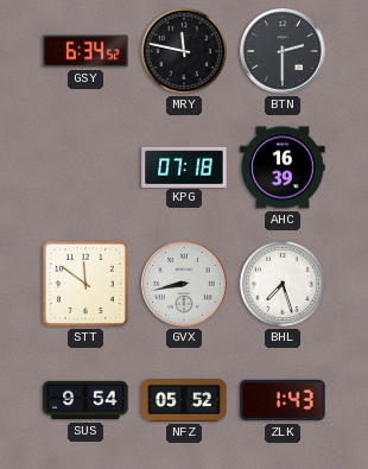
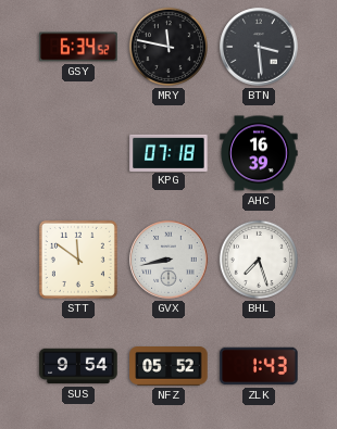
BTN: 2:30 -> 3:29
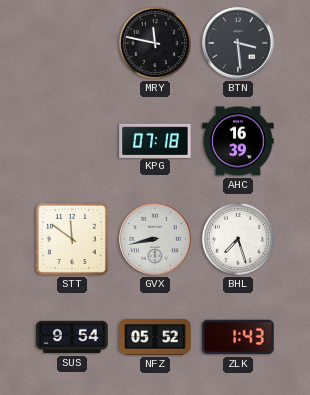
GSY: 6:34 -> none
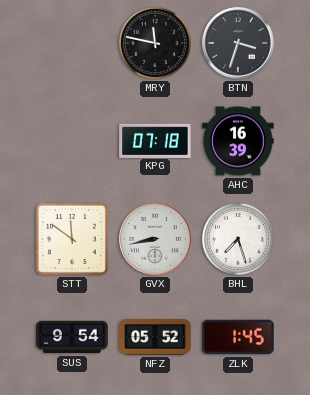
BTN: 3:29 -> 3:33
ZLK: 1:43 -> 1:45
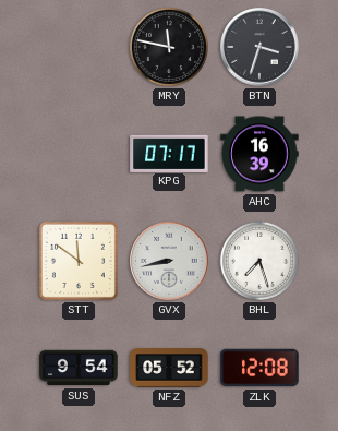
KPG: 07:18 -> 07:17
ZLK: 1:45 -> 12:08
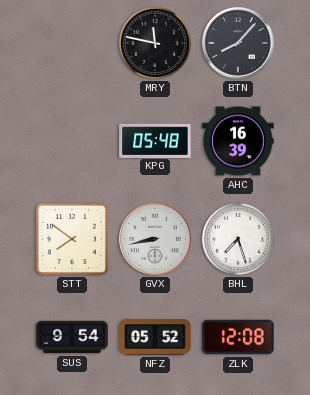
BTN: 3:33 -> 8:07
KPG: 07:17 -> 05:48
STT: 11:51 -> 7:51
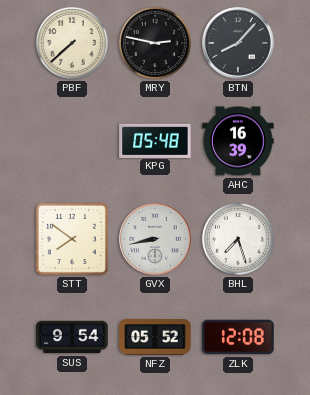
PBF: none -> 7:38
MRY: 11:47 -> 2:47
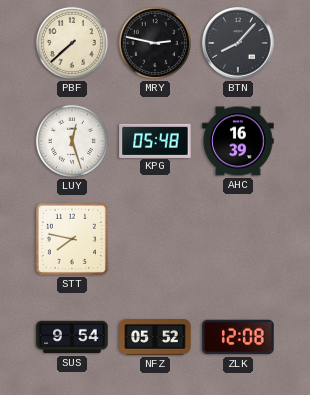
LUY: none -> 12:27
STT: 7:51 -> 7:47
GVX: 8:43 -> none
BHL: 7:27 -> none
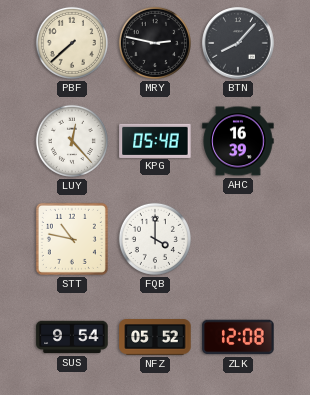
LUY: 12:27 -> 12:23
STT: 7:47 -> 10:47
FQB: none -> 4:00
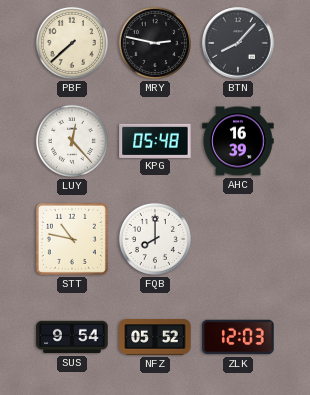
FQB: 4:00 -> 8:00
ZLK: 12:08 -> 12:03
